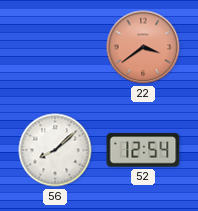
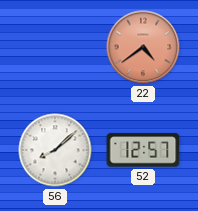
22: 3:39 -> 4:39
52: 12:54 -> 12:57
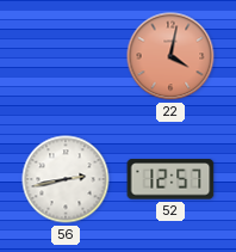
22: 4:39 -> 4:02
56: 8:08 -> 2:43
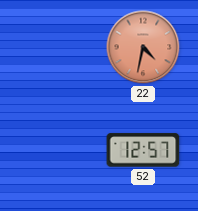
22: 4:02 -> 4:32
56: 2:43 -> none
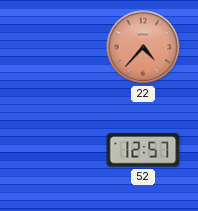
22: 4:32 -> 4:37
